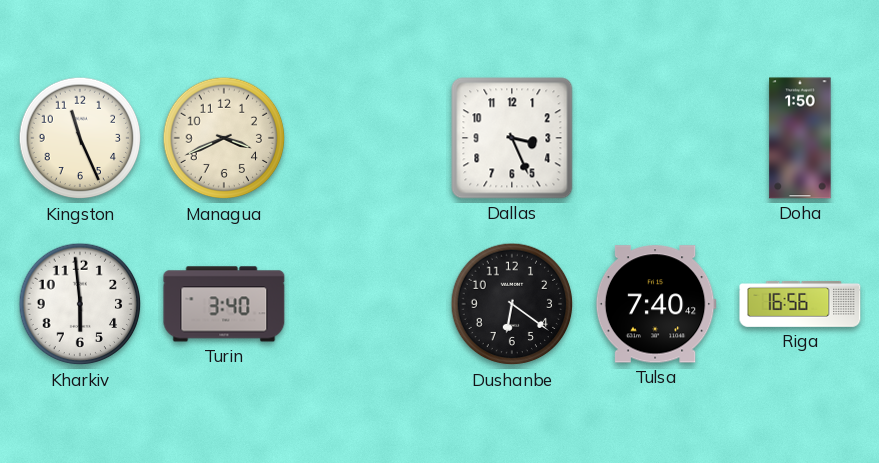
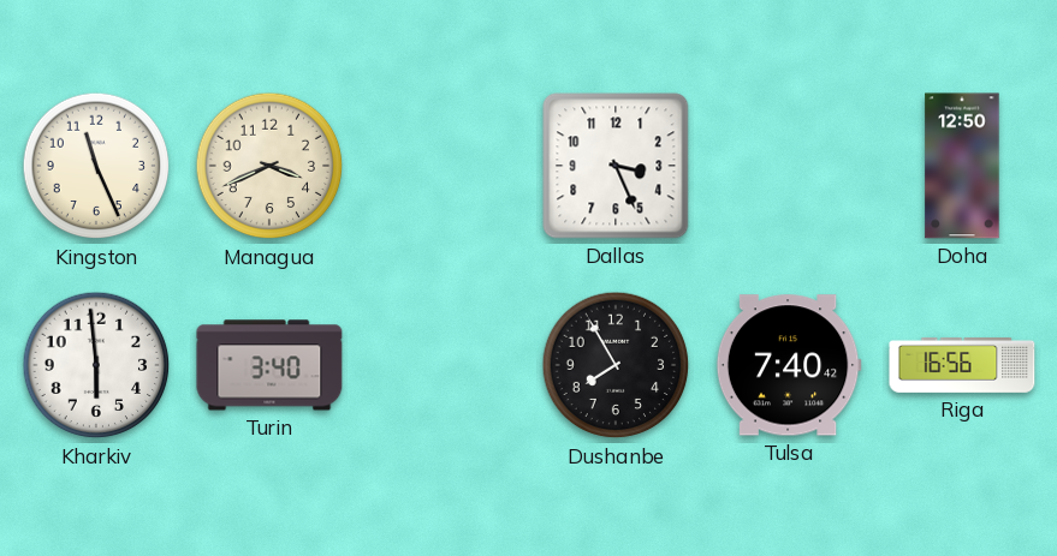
Doha: 1:50 -> 12:50
Dushanbe: 6:21 -> 7:55
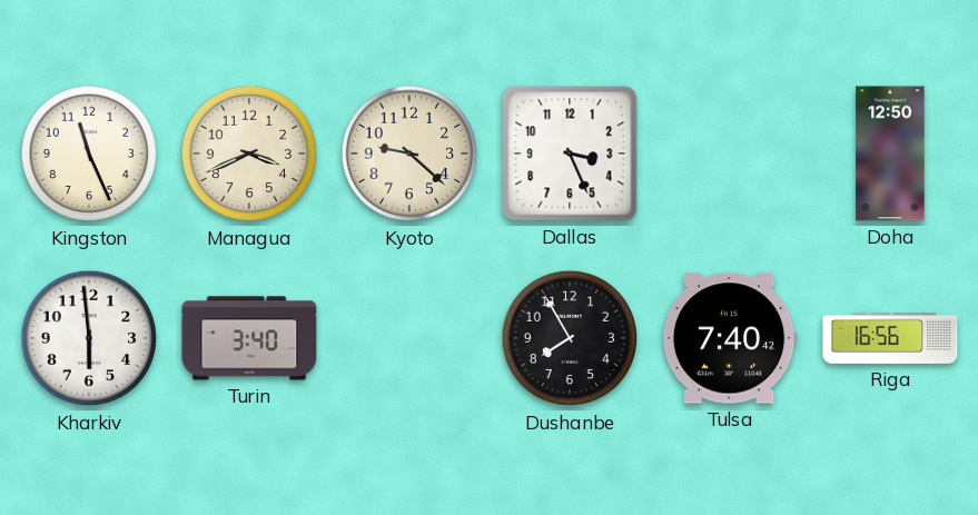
Kyoto: none -> 9:22
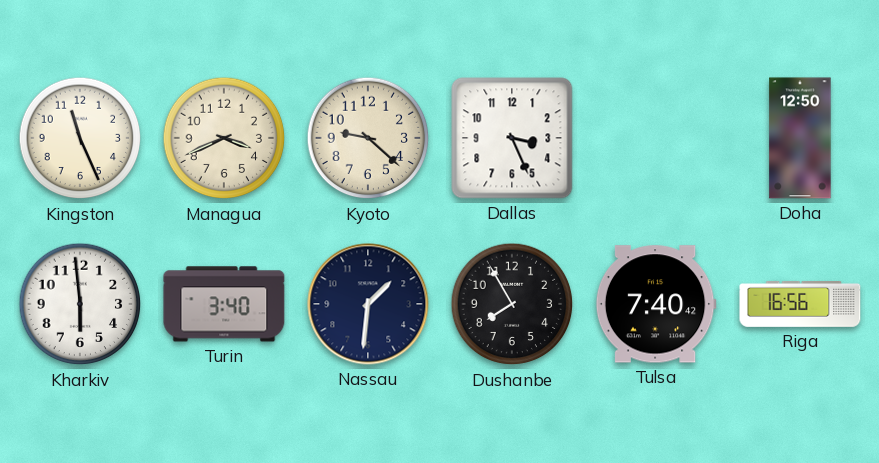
Nassau: none -> 1:31
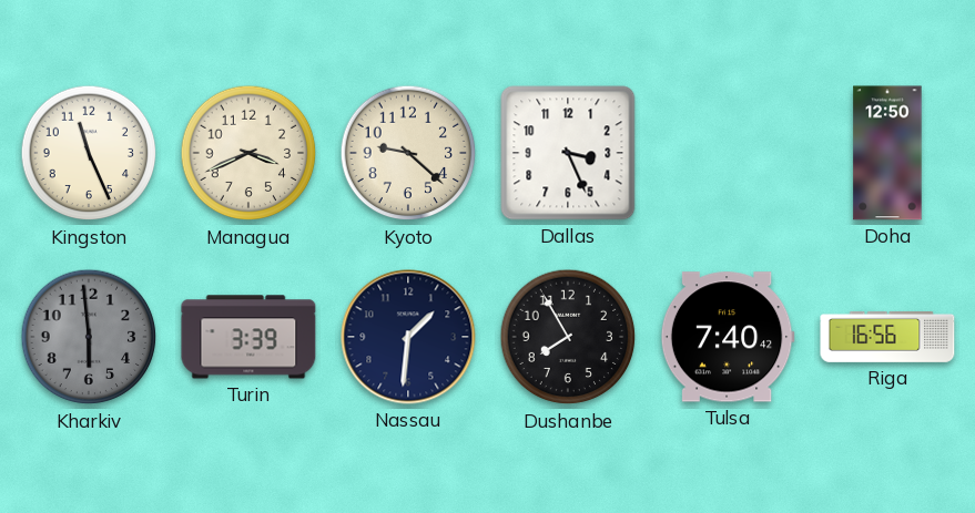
Kharkiv dial: white -> grey
Turin: 3:40 -> 3:39
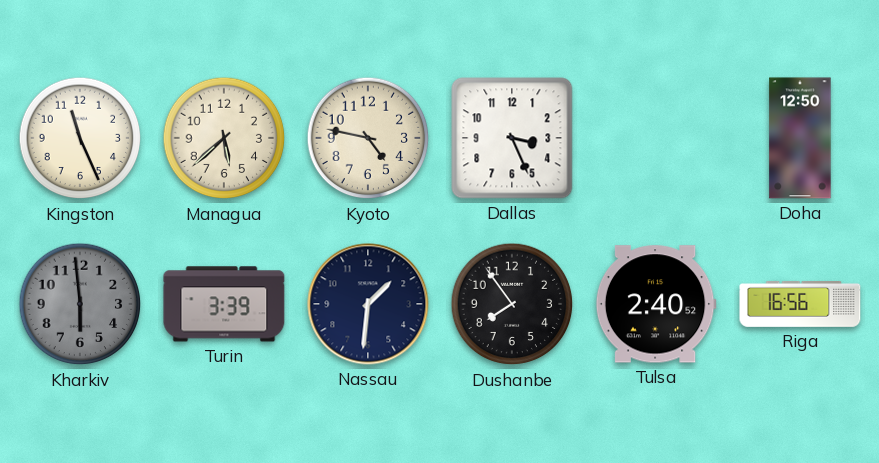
Managua: 3:41 -> 5:38
Kyoto: 9:22 -> 4:47
Dushanbe: 7:55 -> 7:54
Tulsa: 7:40 -> 2:40
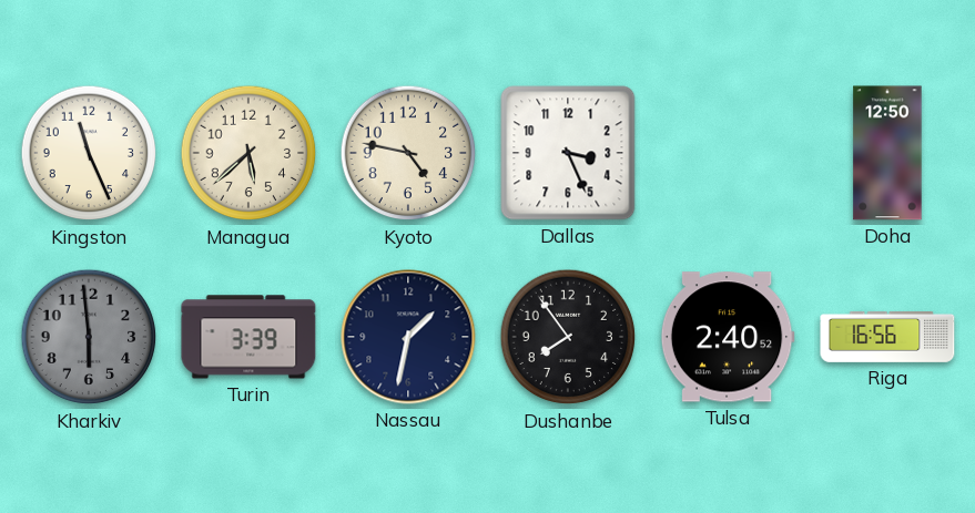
Nassau: 1:31 -> 1:32
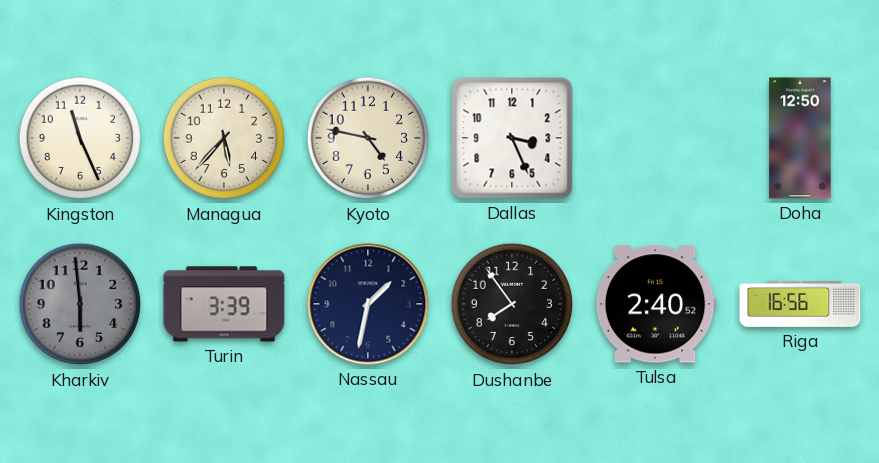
Managua: 5:38 -> 5:37
